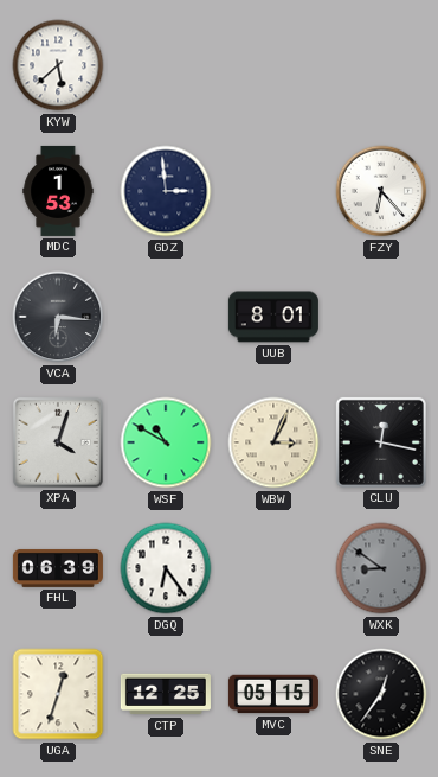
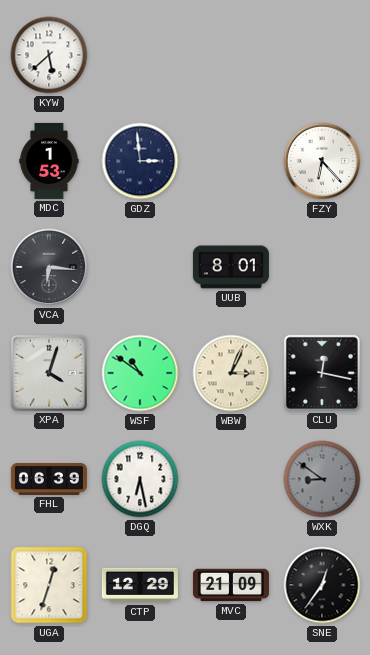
WSF: 10:50 -> 10:51
DGQ: 6:24 -> 6:28
CTP: 12:25 -> 12:29
MVC: 05:15 -> 21:09
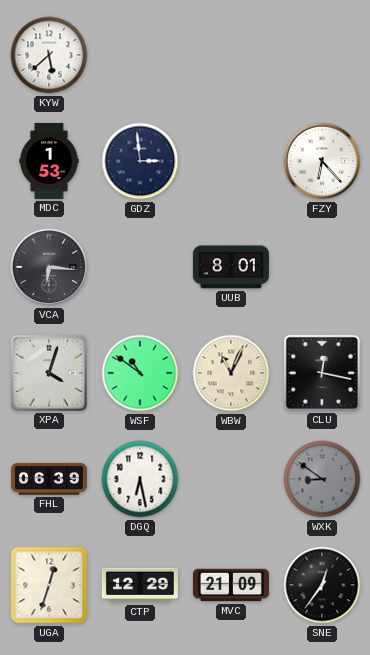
WBW: 3:04 -> 11:04
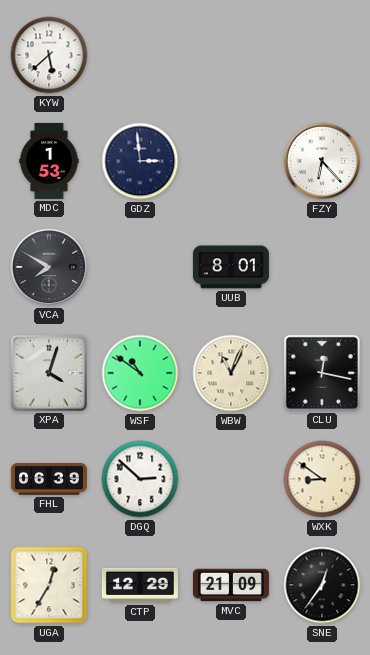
VCA: 6:16 -> 7:50
DGQ: 6:28 -> 2:52
WXK dial: grey -> cream
UGA: 12:33 -> 12:35
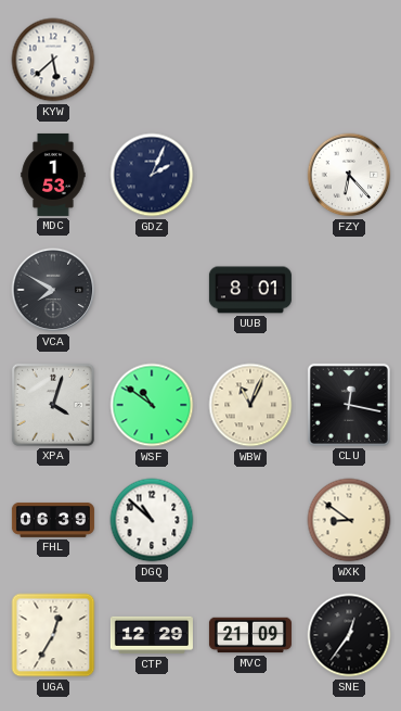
GDZ: 2:59 -> 2:04
DGQ: 2:52 -> 10:52
